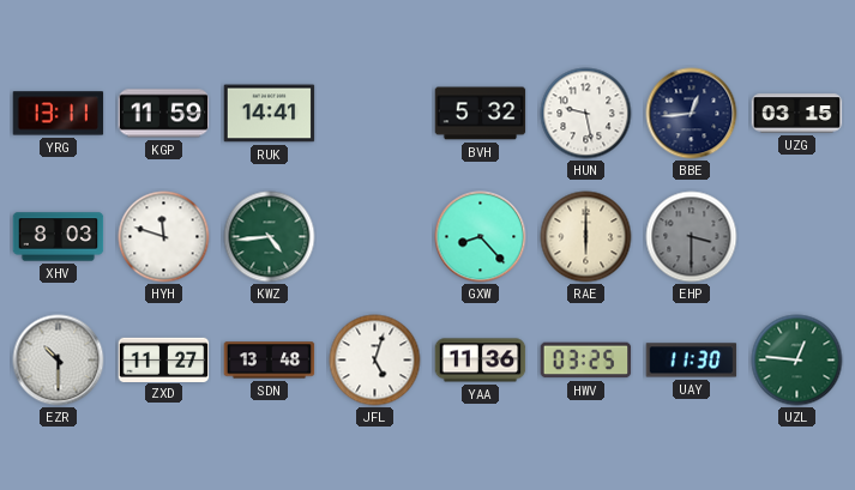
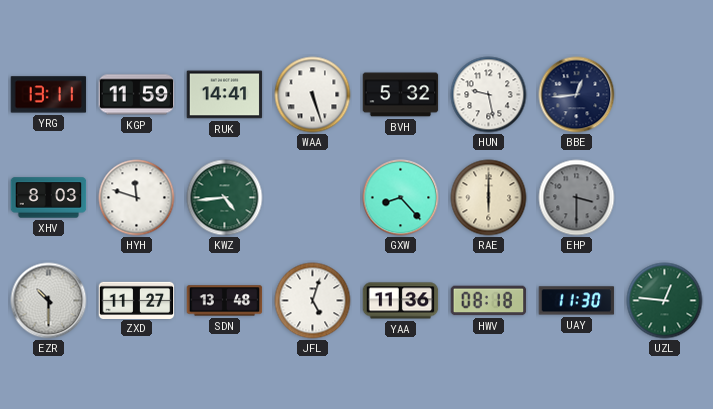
WAA: none -> 5:27
UZG: 03:15 -> none
HWV: 03:25 -> 08:18
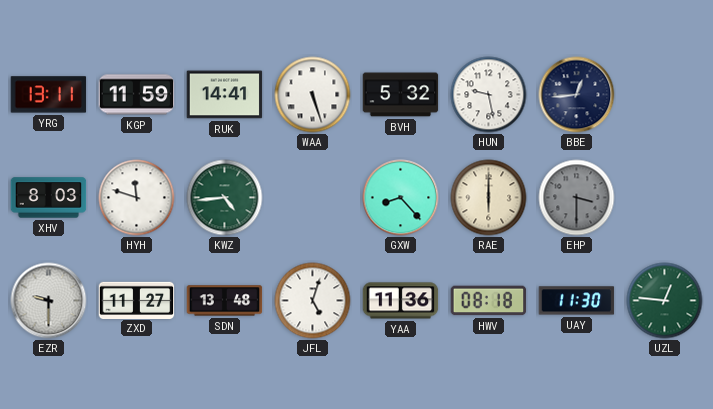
EZR: 10:30 -> 9:30
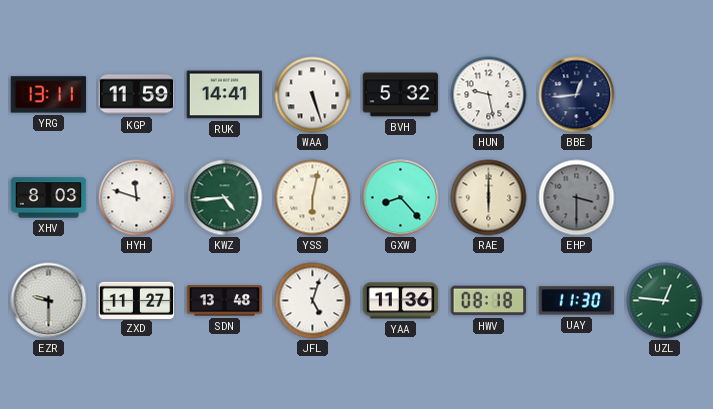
YSS: none -> 6:02
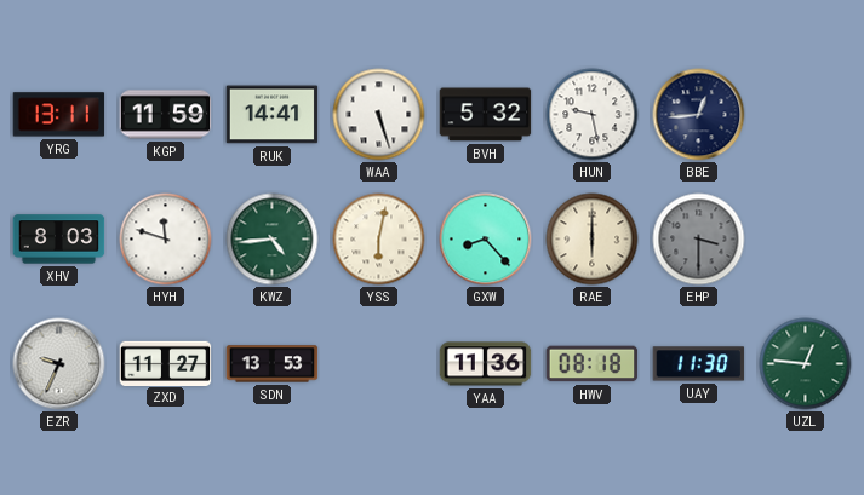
EZR: 9:30 -> 9:34
SDN: 13:48 -> 13:53
JFL: 5:03 -> none
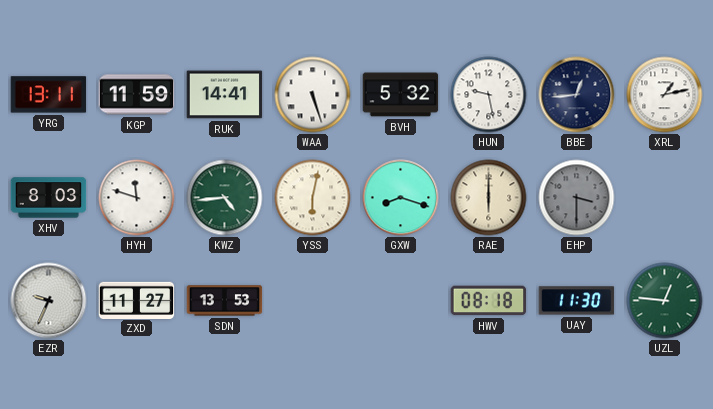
XRL: none -> 1:13
GXW: 8:23 -> 8:18
YAA: 11:36 -> none
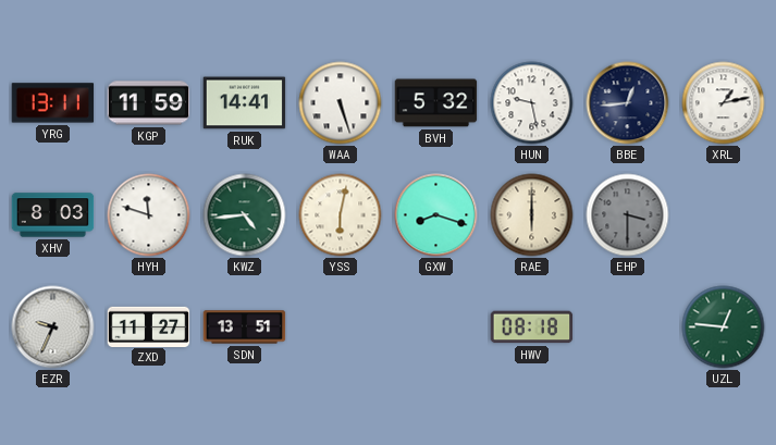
SDN: 13:53 -> 13:51
UAY: 11:30 -> none
